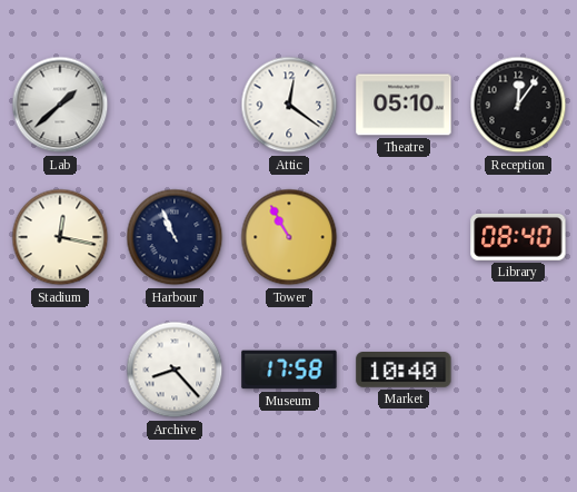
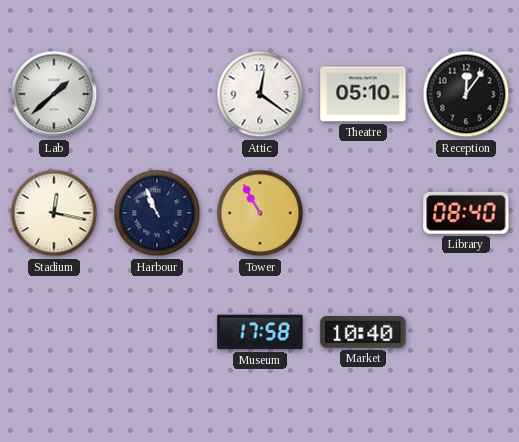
Archive: 8:23 -> none
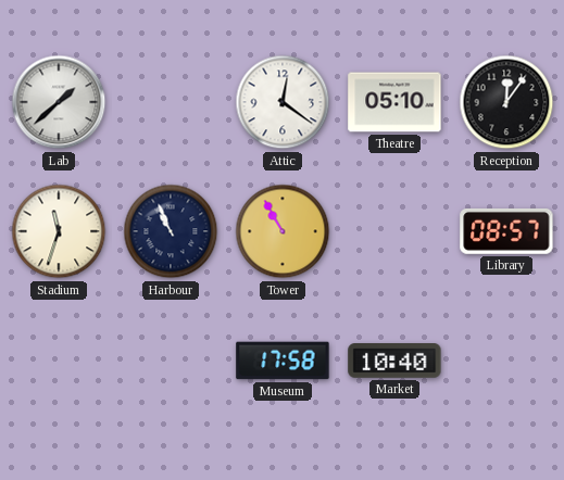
Stadium: 12:17 -> 11:33
Library: 08:40 -> 08:57
